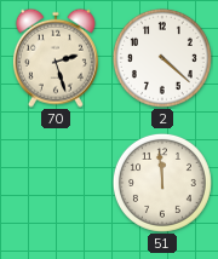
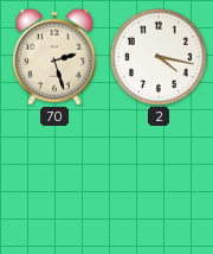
2: 4:22 -> 4:17
51: 11:59 -> none
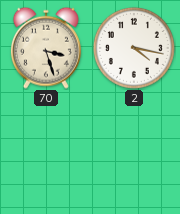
70: 2:27 -> 3:27
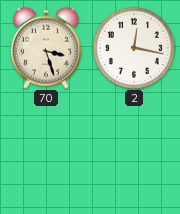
2: 4:17 -> 12:17
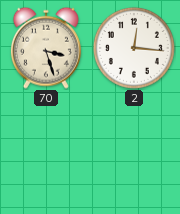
2: 12:17 -> 12:16
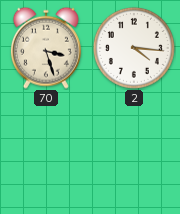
2: 12:16 -> 4:16
